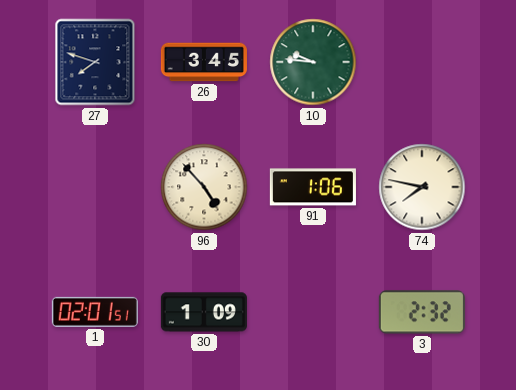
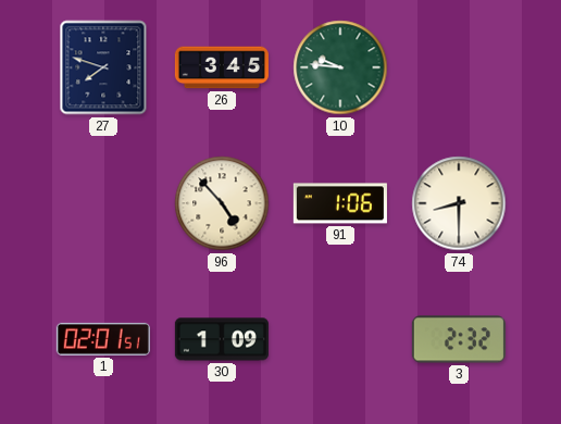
74: 7:47 -> 8:30
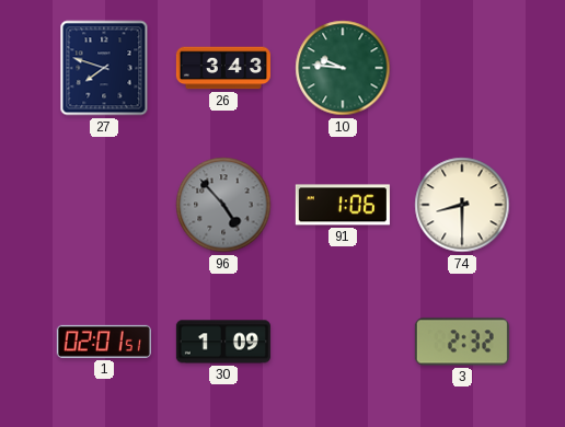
26: 3:45 -> 3:43
96 dial: cream -> grey
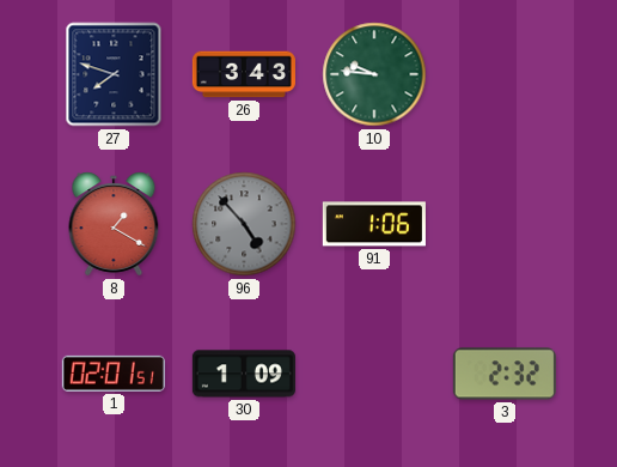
8: none -> 1:20
74: 8:30 -> none
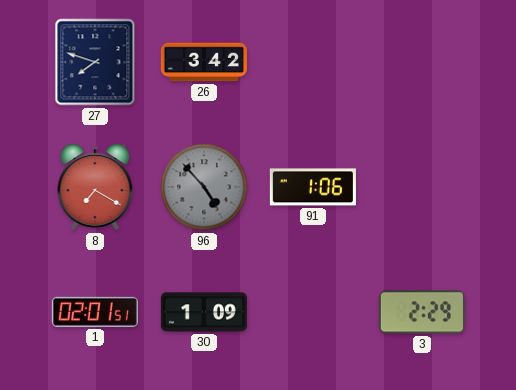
26: 3:43 -> 3:42
10: 9:46 -> none
8: 1:20 -> 7:20
3: 2:32 -> 2:29
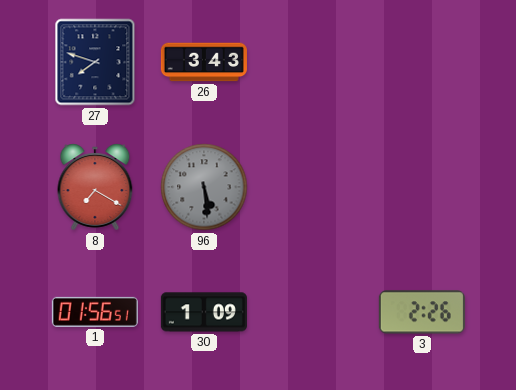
26: 3:42 -> 3:43
96: 4:53 -> 5:29
91: 1:06 -> none
1: 02:01 -> 01:56
3: 2:29 -> 2:26
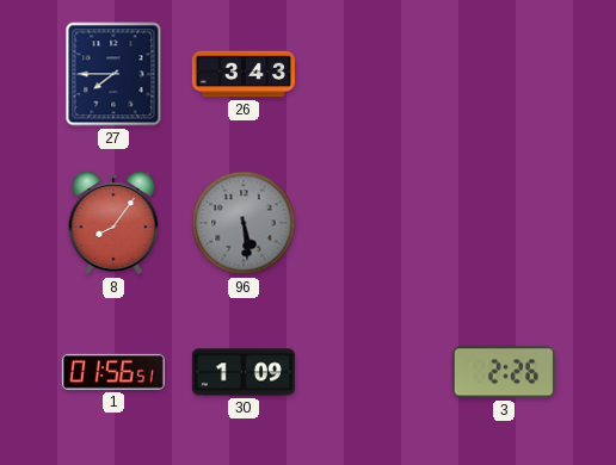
27: 7:48 -> 7:45
8: 7:20 -> 8:06
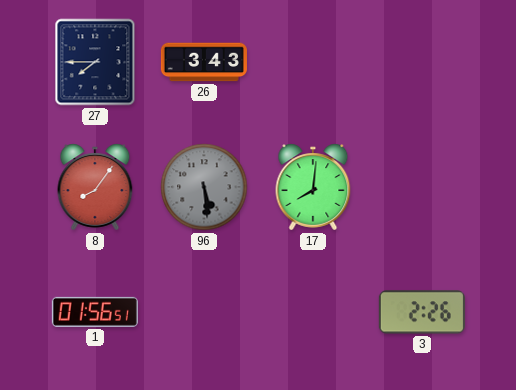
17: none -> 8:01
30: 1:09 -> none
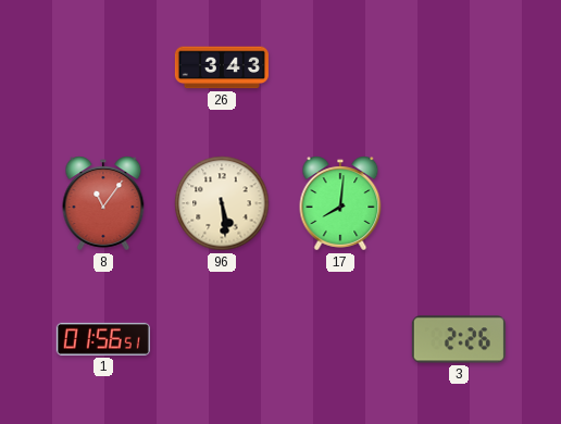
27: 7:45 -> none
8: 8:06 -> 11:06
96 dial: grey -> cream
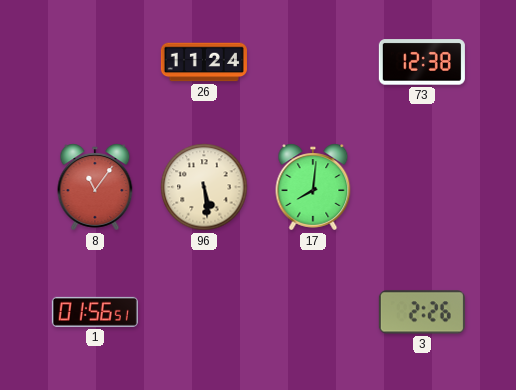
26: 3:43 -> 11:24
73: none -> 12:38
